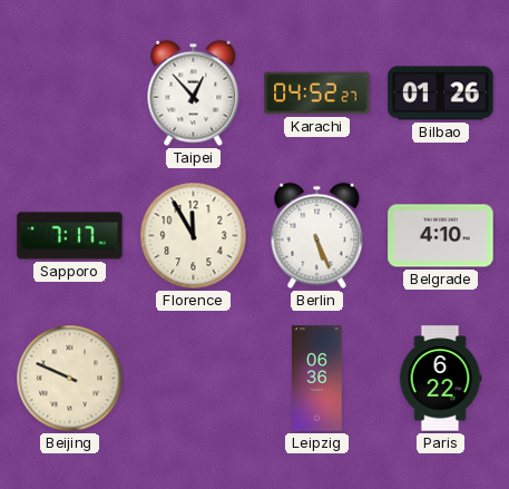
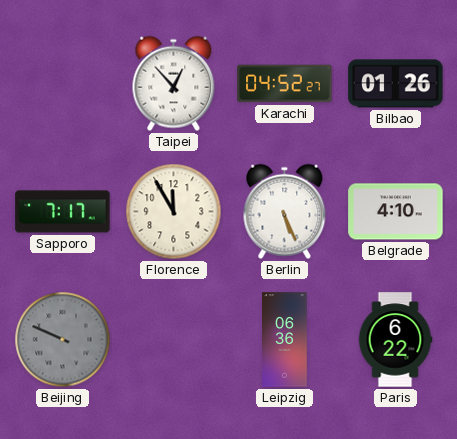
Beijing dial: cream -> grey
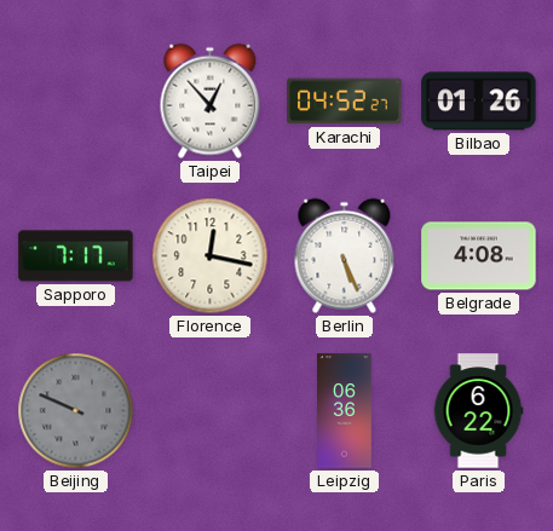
Florence: 11:55 -> 12:17
Belgrade: 4:10 -> 4:08
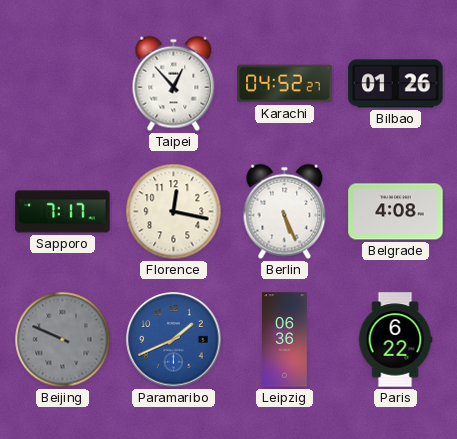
Paramaribo: none -> 1:41
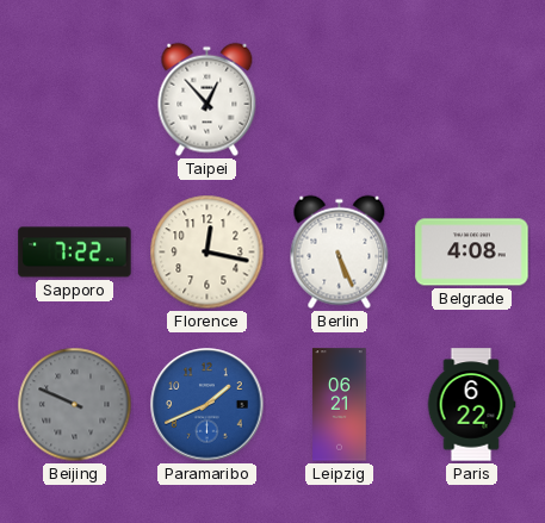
Karachi: 04:52 -> none
Bilbao: 01:26 -> none
Sapporo: 7:17 -> 7:22
Leipzig: 06:36 -> 06:21
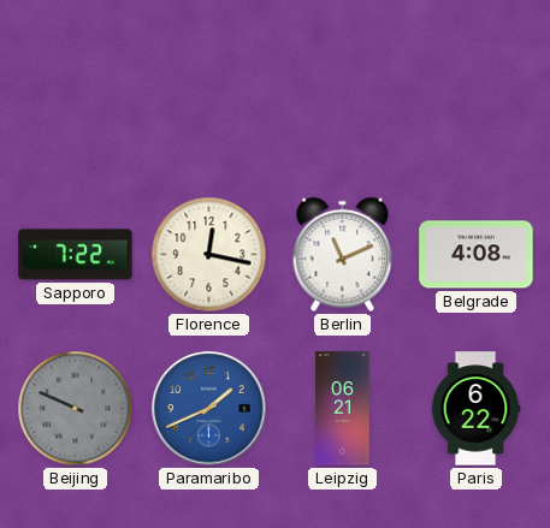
Taipei: 12:53 -> none
Berlin: 5:26 -> 11:11
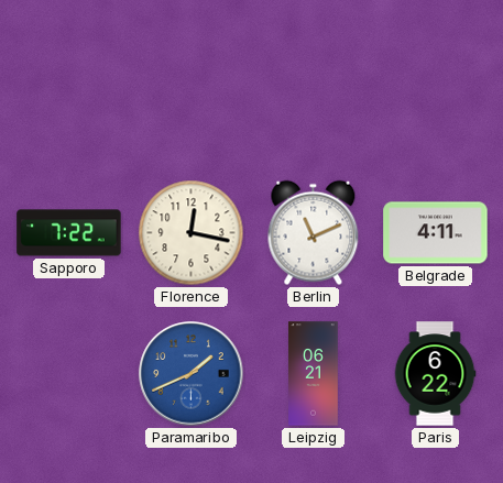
Belgrade: 4:08 -> 4:11
Beijing: 9:49 -> none
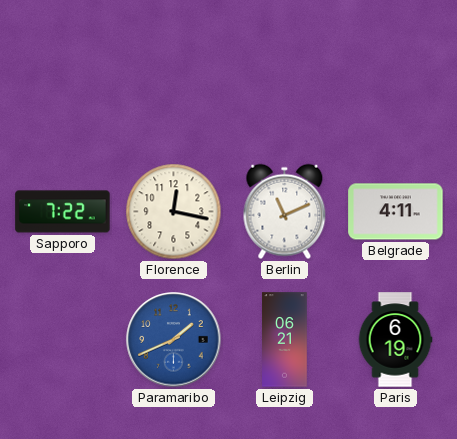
Paris: 6:22 -> 6:19
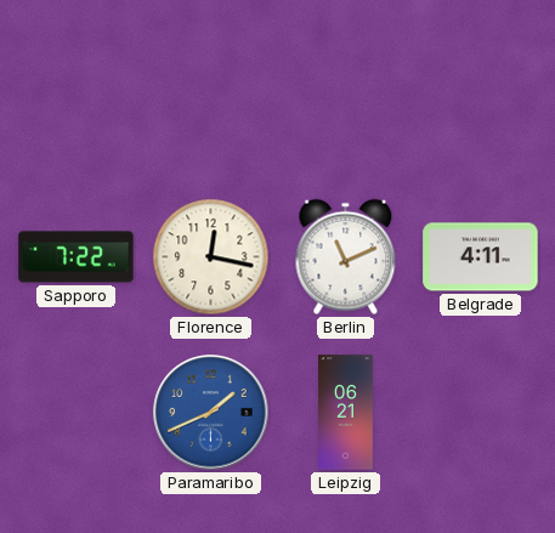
Paris: 6:19 -> none
